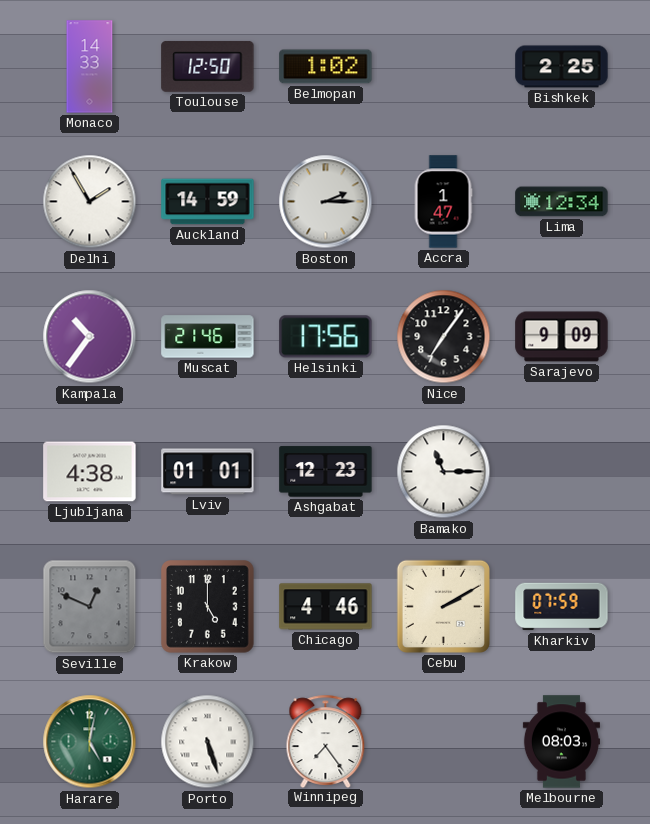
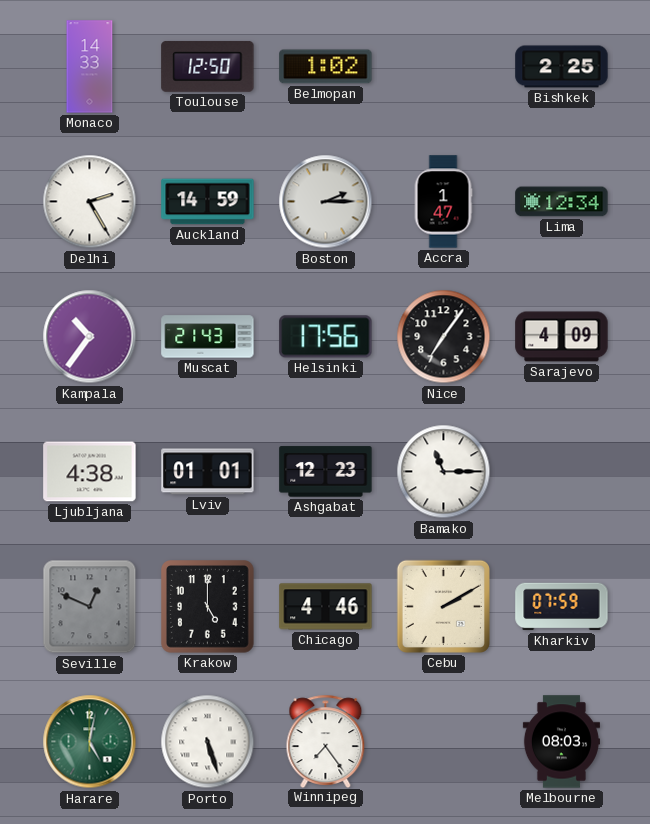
Delhi: 1:55 -> 2:25
Muscat: 21:46 -> 21:43
Sarajevo: 9:09 -> 4:09
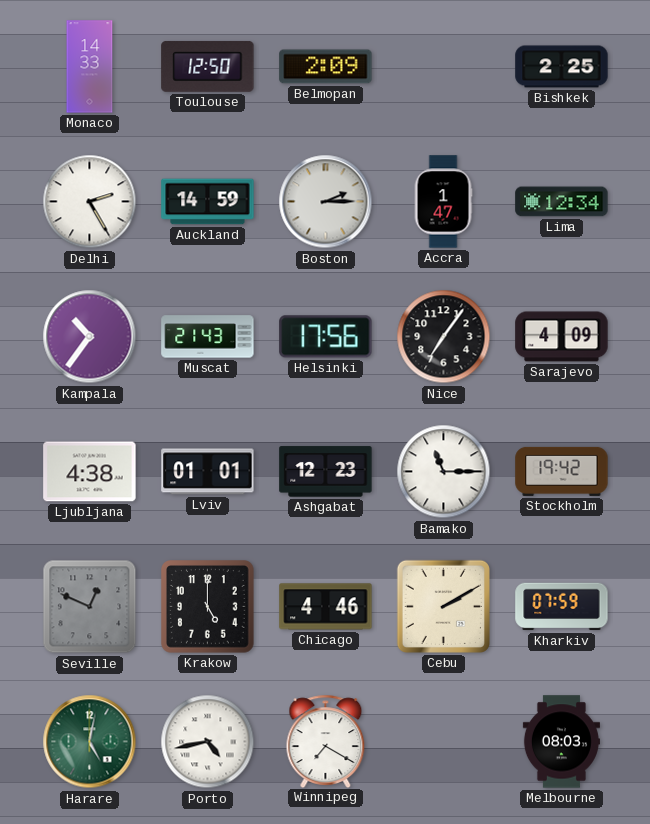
Belmopan: 1:02 -> 2:09
Stockholm: none -> 19:42
Porto: 5:27 -> 4:43
Winnipeg: 7:24 -> 7:20
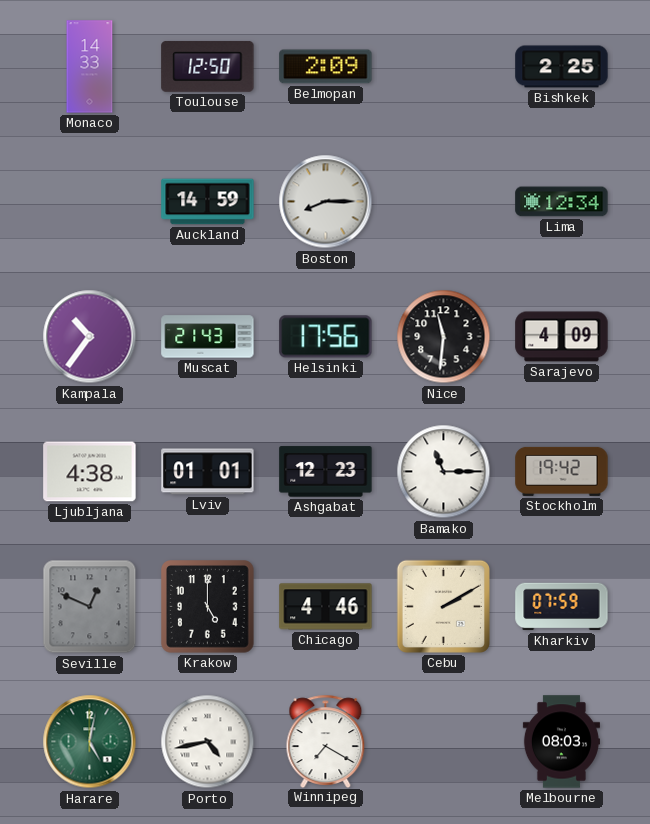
Delhi: 2:25 -> none
Boston: 2:15 -> 8:15
Accra: 1:47 -> none
Nice: 7:06 -> 11:31
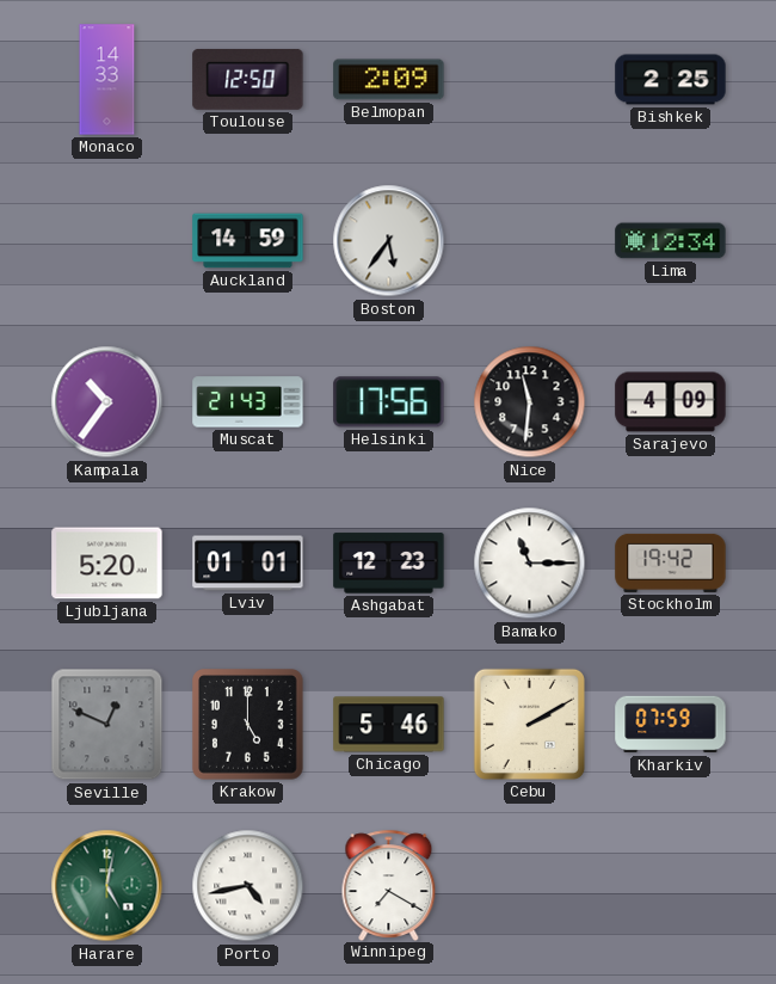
Boston: 8:15 -> 5:36
Ljubljana: 4:38 -> 5:20
Chicago: 4:46 -> 5:46
Melbourne: 08:03 -> none
